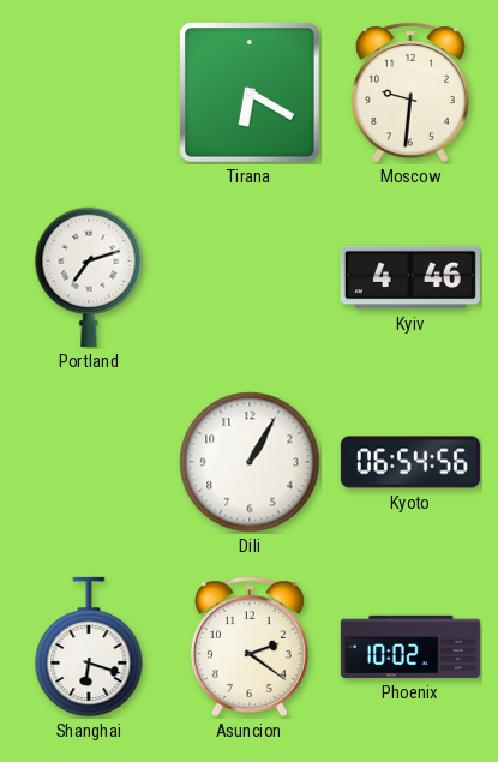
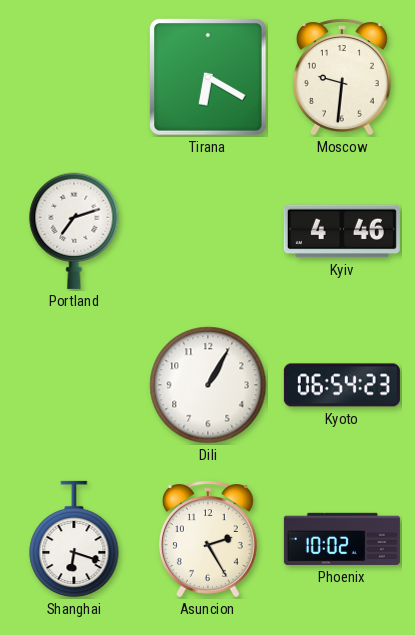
Kyoto: 06:54:56 -> 06:54:23
Asuncion: 2:21 -> 2:25
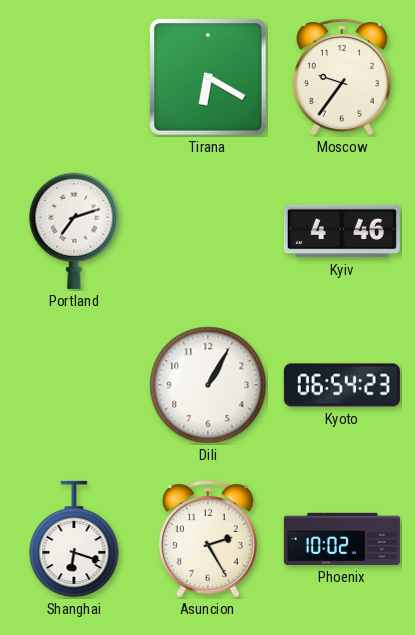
Moscow: 9:31 -> 9:36
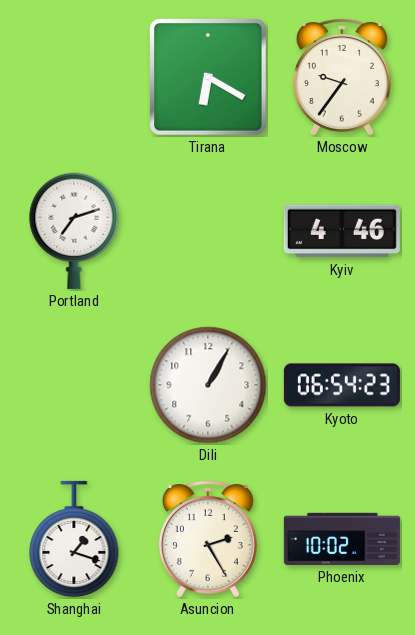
Shanghai: 6:18 -> 1:18
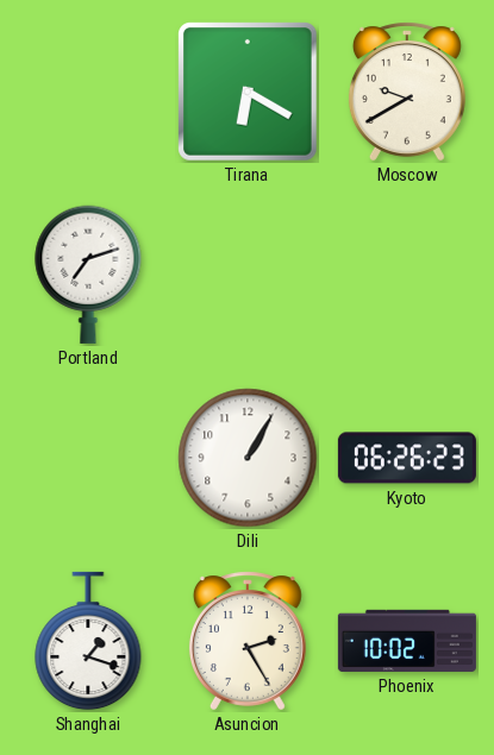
Moscow: 9:36 -> 9:40
Kyiv: 4:46 -> none
Kyoto: 06:54 -> 06:26
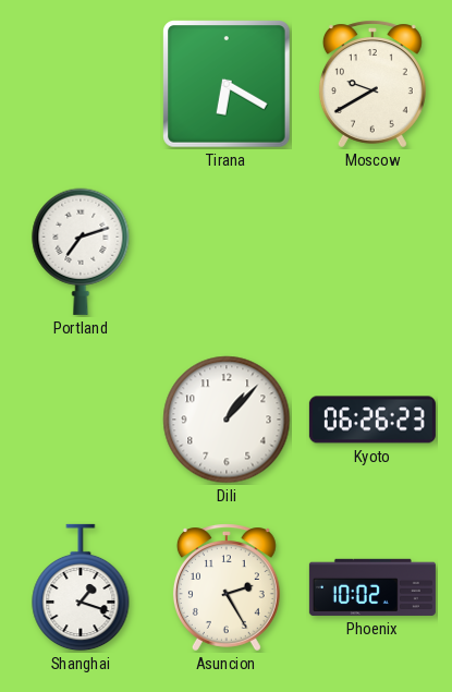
Dili: 1:05 -> 1:07
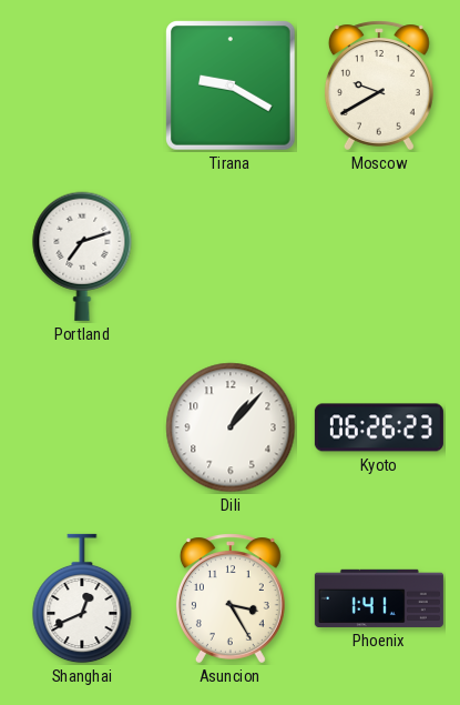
Tirana: 6:20 -> 9:20
Shanghai: 1:18 -> 12:41
Asuncion: 2:25 -> 3:25
Phoenix: 10:02 -> 1:41
